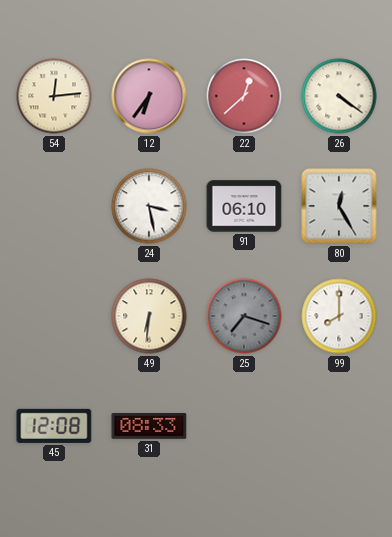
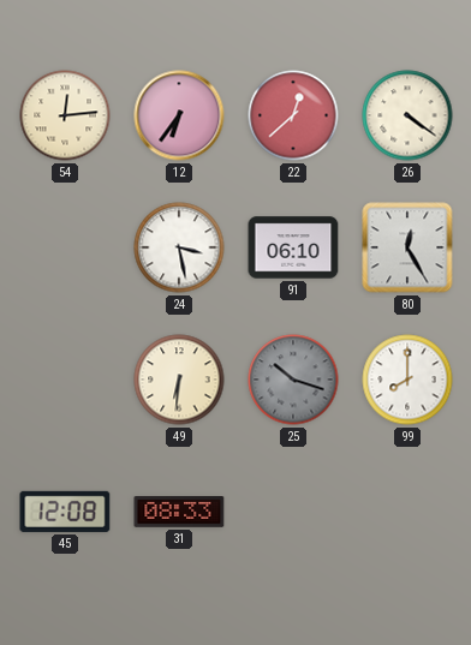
25: 7:18 -> 10:18
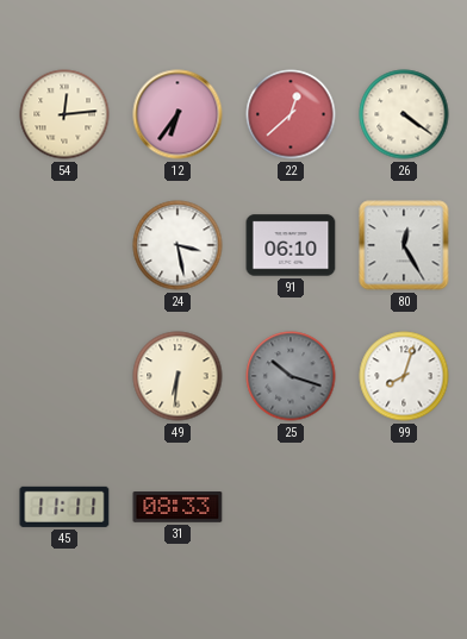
99: 8:00 -> 8:03
45: 12:08 -> 11:11
